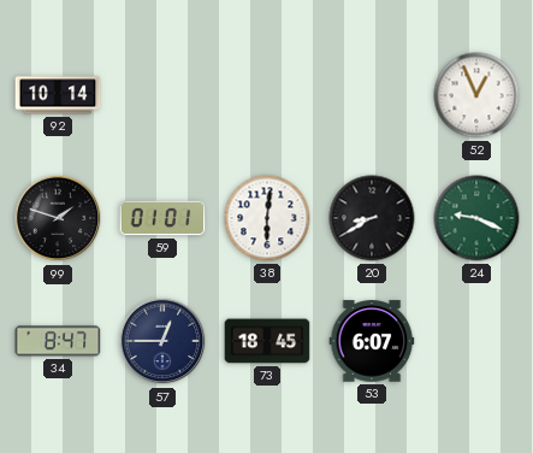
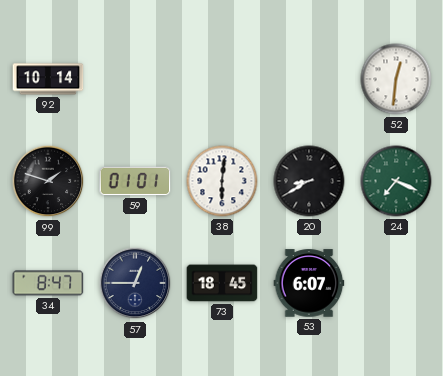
52: 12:56 -> 12:31
24: 9:19 -> 7:19
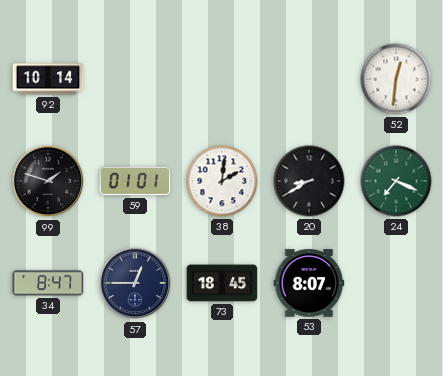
38: 6:01 -> 2:01
53: 6:07 -> 8:07
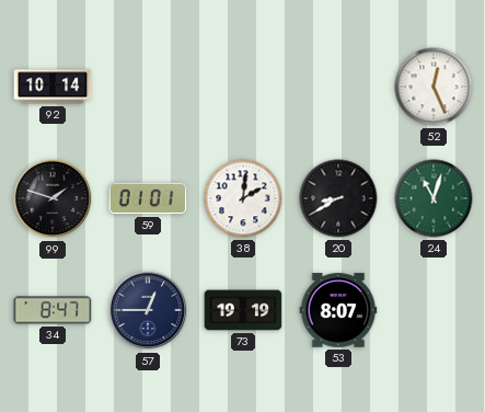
52: 12:31 -> 12:26
24: 7:19 -> 11:03
73: 18:45 -> 19:19
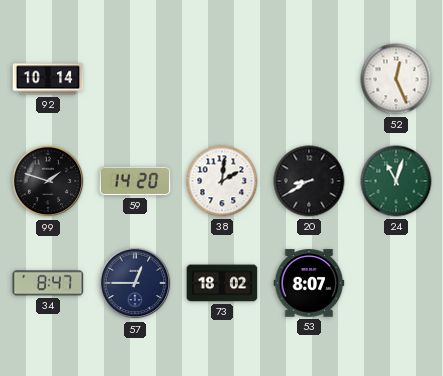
59: 01:01 -> 14:20
73: 19:19 -> 18:02
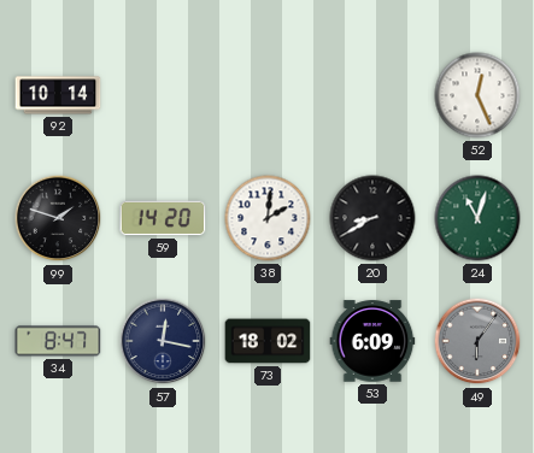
57: 12:45 -> 12:17
53: 8:07 -> 6:09
49: none -> 6:06
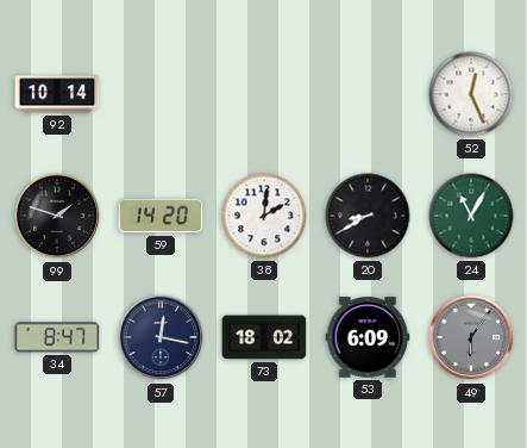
24: 11:03 -> 11:05
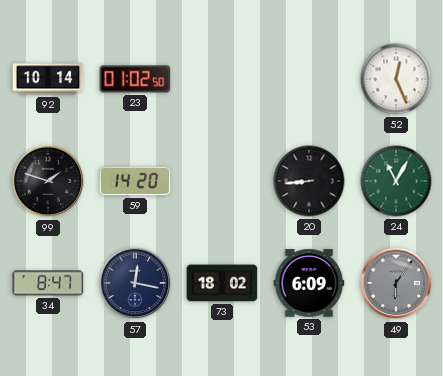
23: none -> 01:02
38: 2:01 -> none
20: 8:40 -> 8:44
